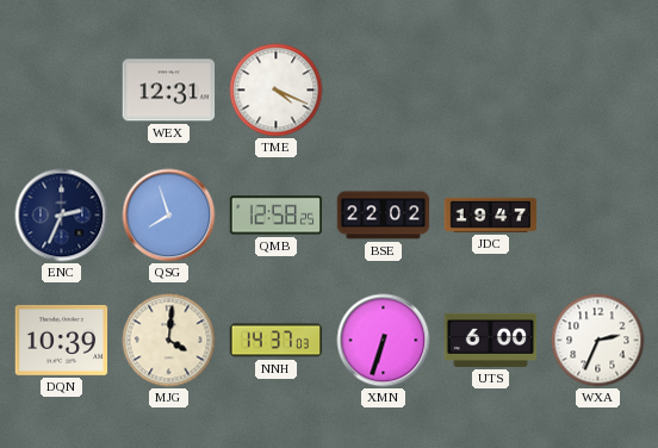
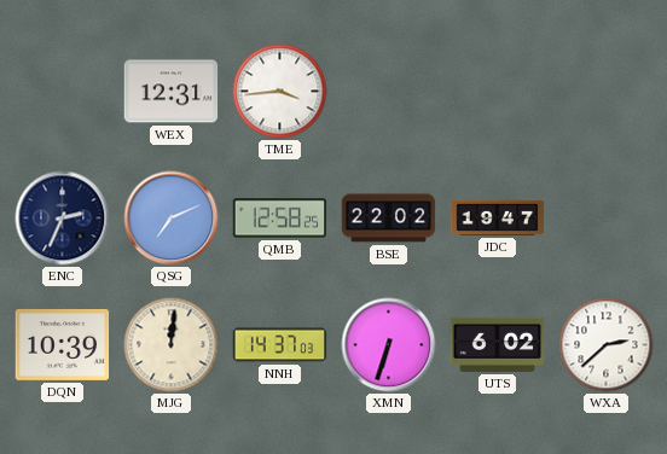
TME: 4:19 -> 3:44
QSG: 7:57 -> 7:11
MJG: 4:01 -> 12:01
UTS: 6:00 -> 6:02
WXA: 2:34 -> 2:38
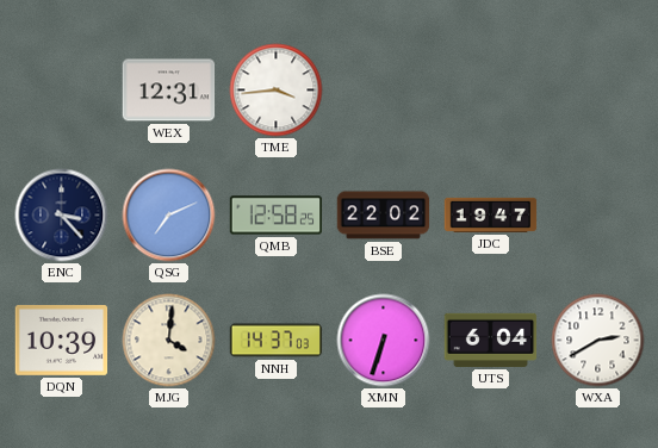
ENC: 2:34 -> 3:23
MJG: 12:01 -> 4:01
UTS: 6:02 -> 6:04
WXA: 2:38 -> 2:40
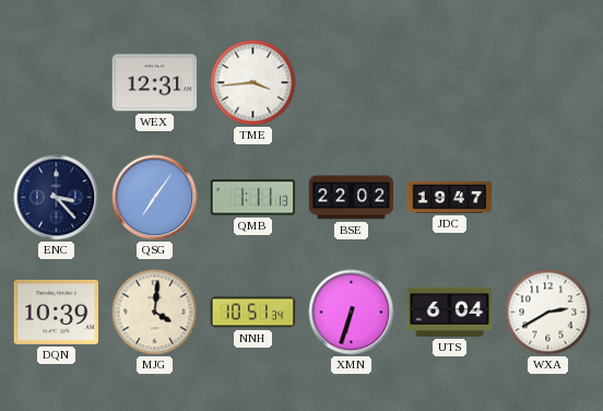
QSG: 7:11 -> 7:06
QMB: 12:58 -> 1:11
NNH: 14:37 -> 10:51
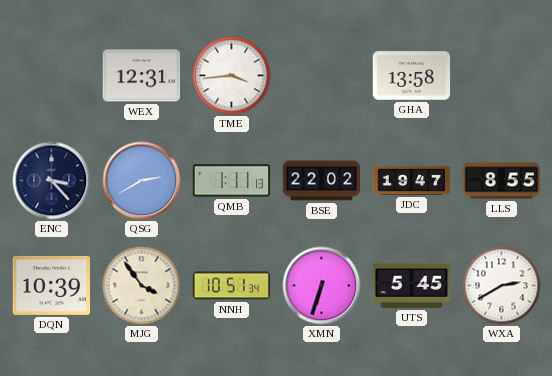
GHA: none -> 13:58
QSG: 7:06 -> 2:40
LLS: none -> 8:55
MJG: 4:01 -> 3:54
UTS: 6:04 -> 5:45
